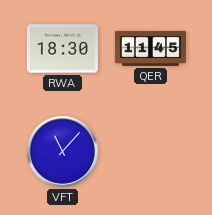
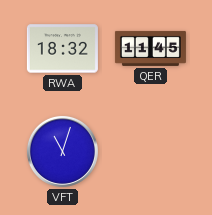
RWA: 18:30 -> 18:32
VFT: 11:07 -> 11:03
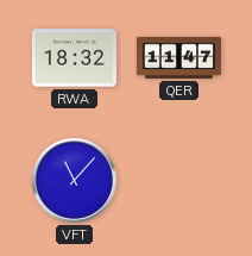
QER: 11:45 -> 11:47
VFT: 11:03 -> 11:07
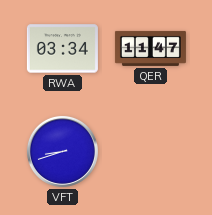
RWA: 18:32 -> 03:34
VFT: 11:07 -> 8:42
